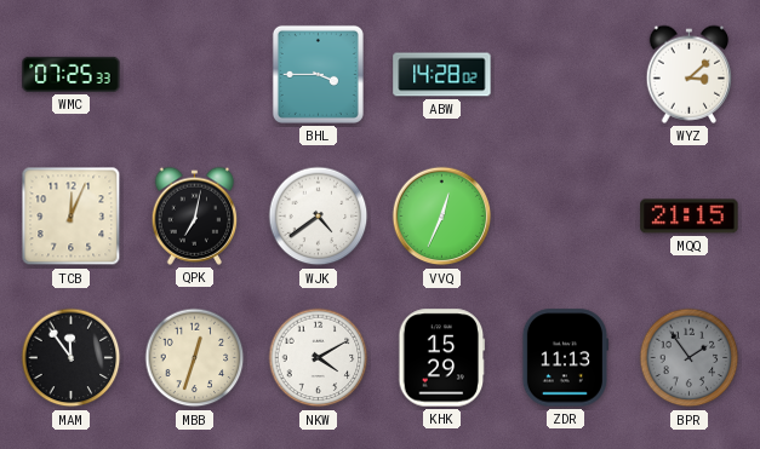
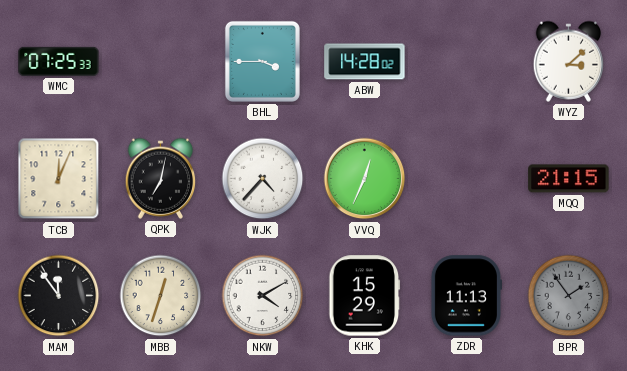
WJK: 4:39 -> 4:37
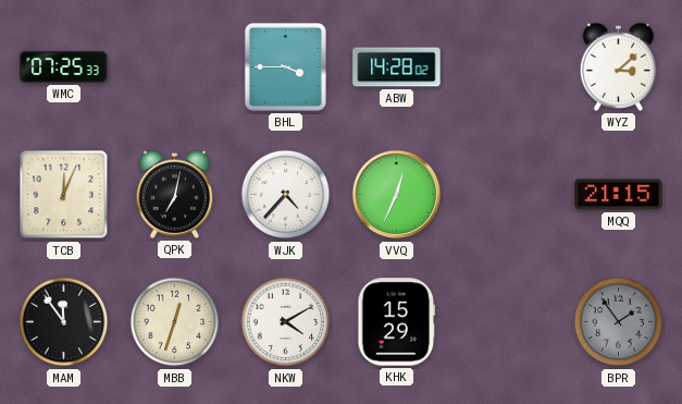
ZDR: 11:13 -> none
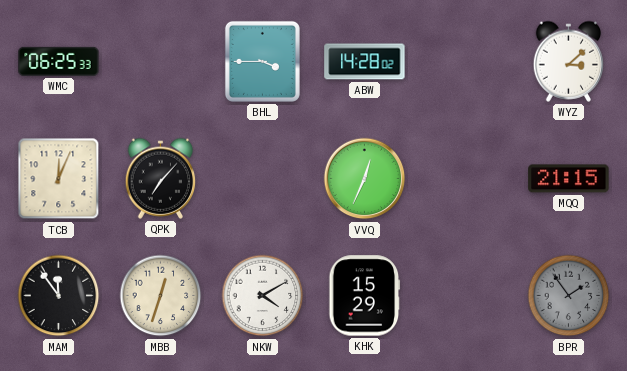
WMC: 07:25 -> 06:25
QPK: 7:02 -> 7:07
WJK: 4:37 -> none
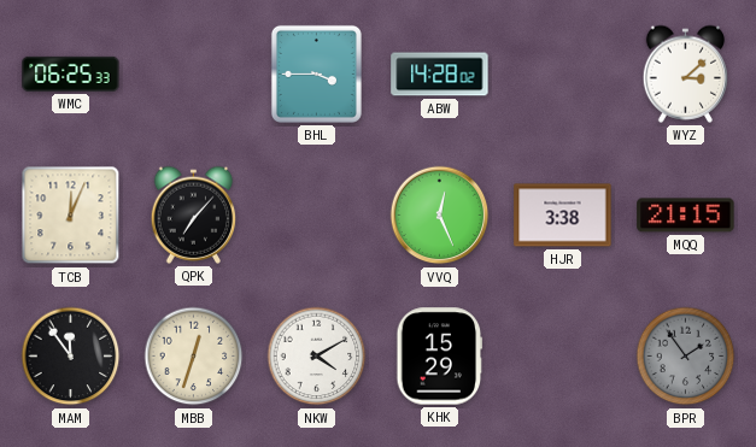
VVQ: 12:34 -> 12:26
HJR: none -> 3:38
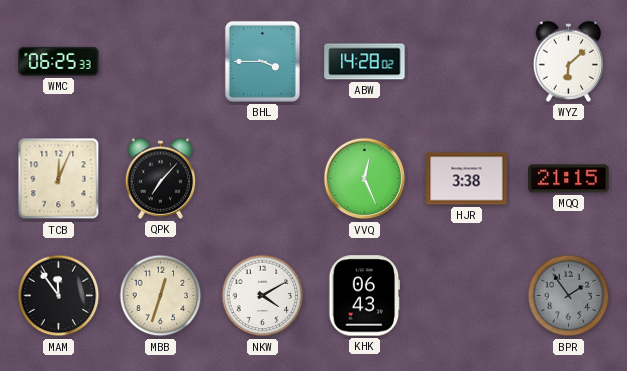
WYZ: 3:08 -> 6:08
KHK: 15:29 -> 06:43
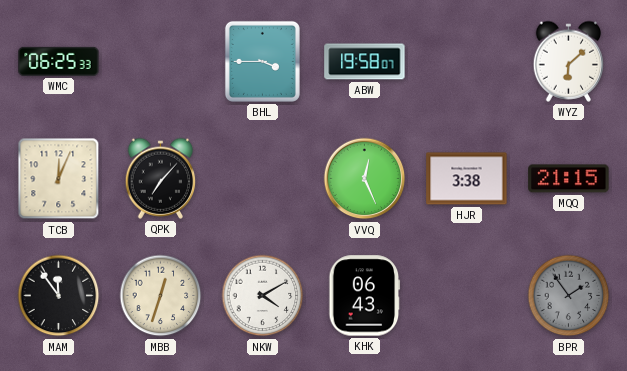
ABW: 14:28 -> 19:58
